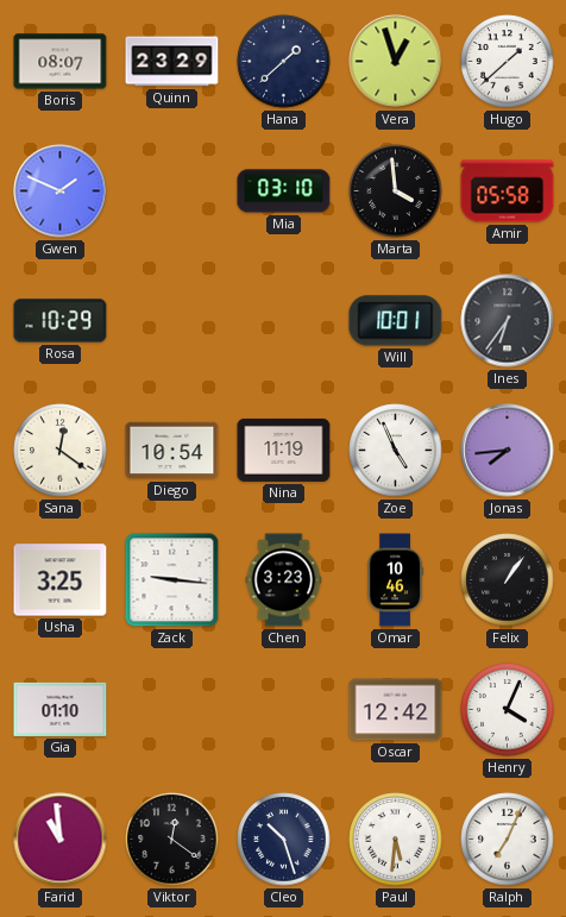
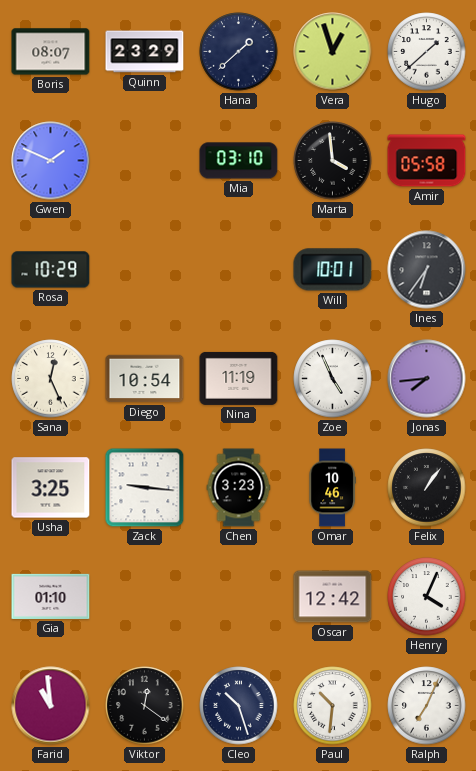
Sana: 12:21 -> 12:26
Paul: 5:31 -> 10:31
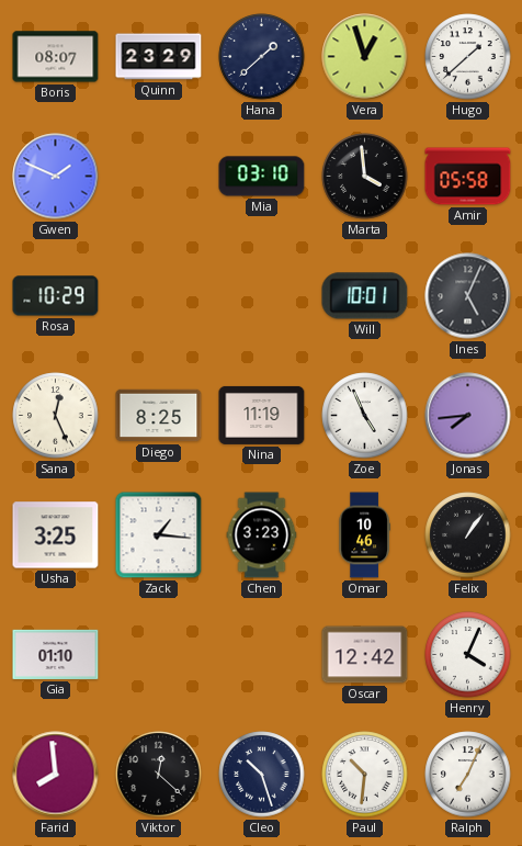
Ines: 6:36 -> 5:04
Diego: 10:54 -> 8:25
Zack: 9:16 -> 1:16
Farid: 10:59 -> 7:59
Viktor: 12:21 -> 12:22
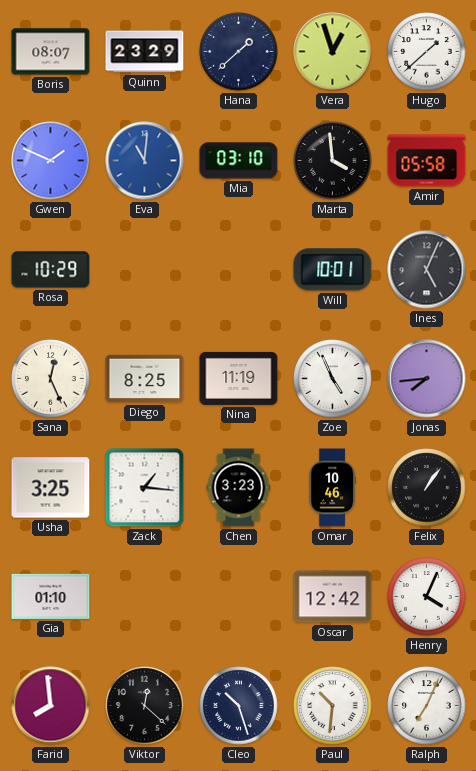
Eva: none -> 11:01
